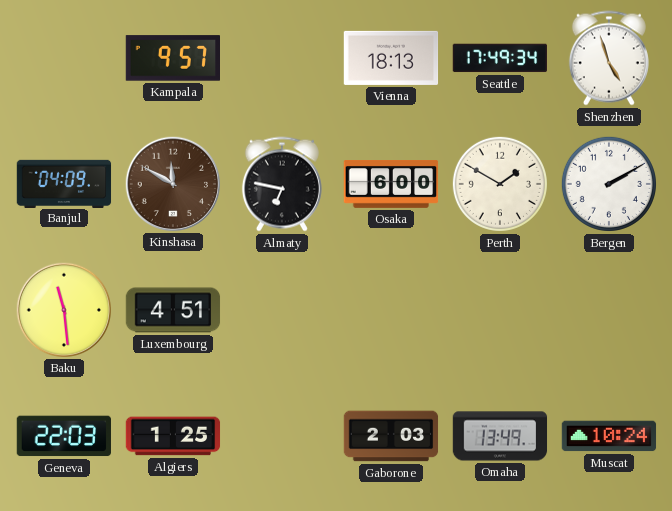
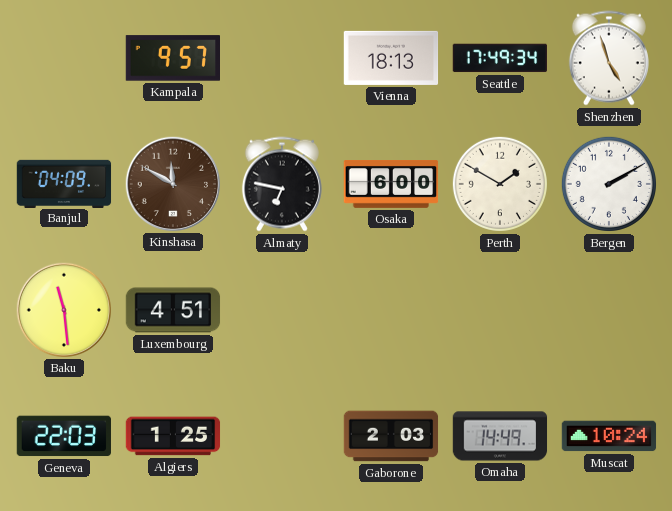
Omaha: 13:49 -> 14:49
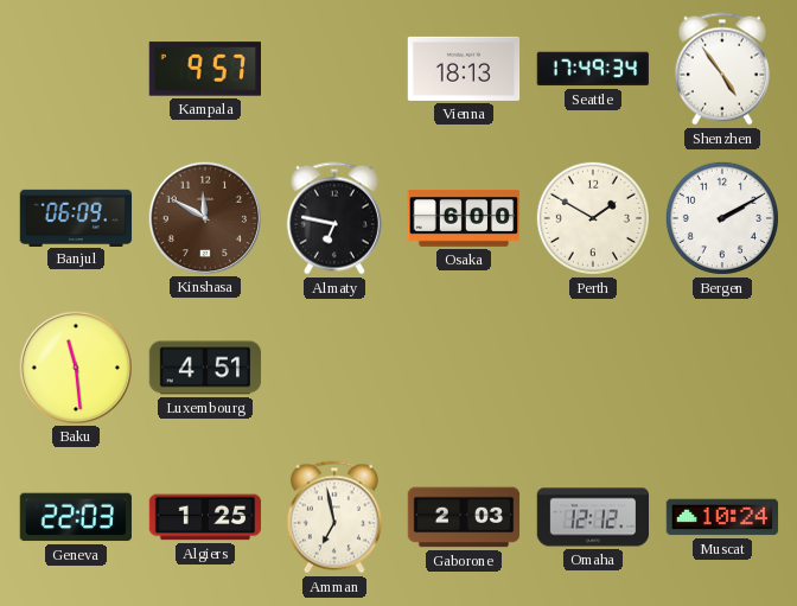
Shenzhen: 4:57 -> 4:54
Banjul: 04:09 -> 06:09
Amman: none -> 6:58
Omaha: 14:49 -> 12:12
